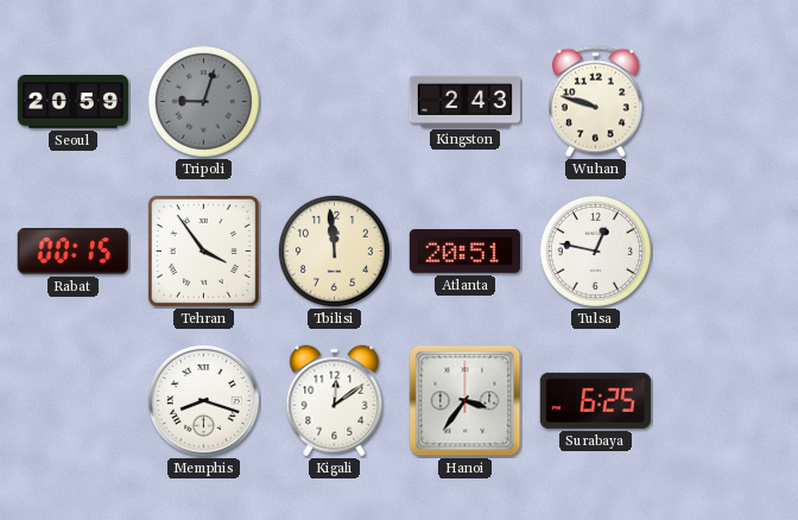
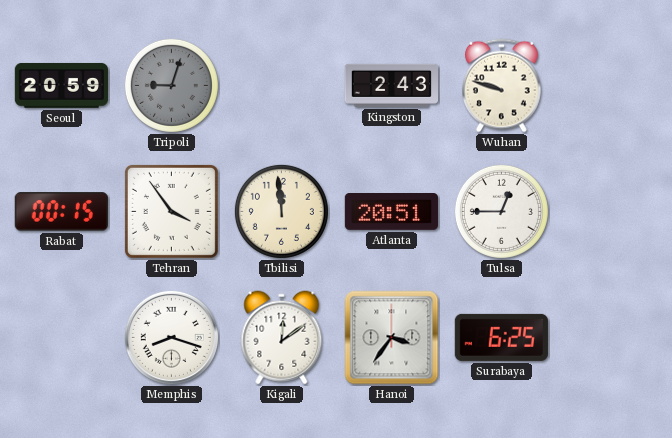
Tulsa: 12:47 -> 12:45
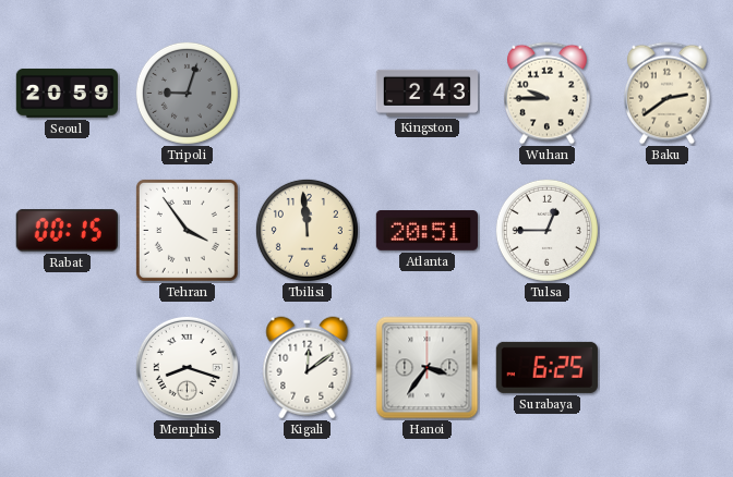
Wuhan: 9:48 -> 9:45
Baku: none -> 2:39
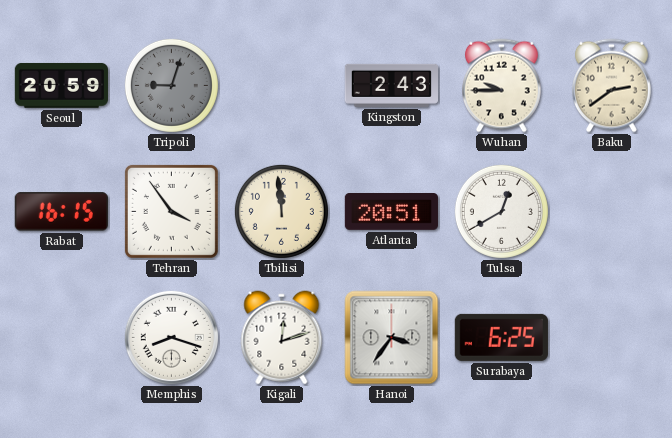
Rabat: 00:15 -> 16:15
Tulsa: 12:45 -> 12:40
Kigali: 12:09 -> 12:12
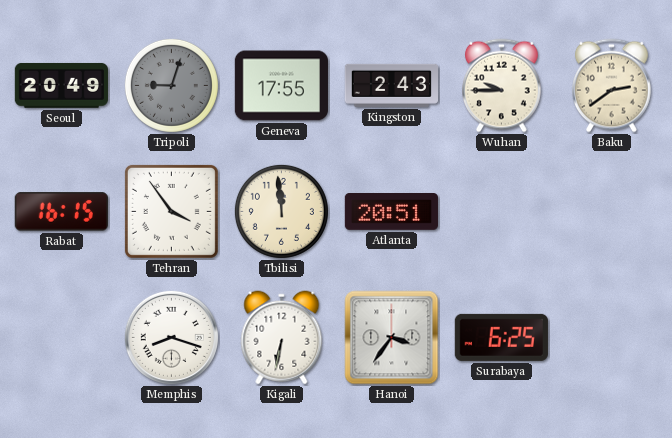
Seoul: 20:59 -> 20:49
Geneva: none -> 17:55
Tulsa: 12:40 -> none
Kigali: 12:12 -> 6:32
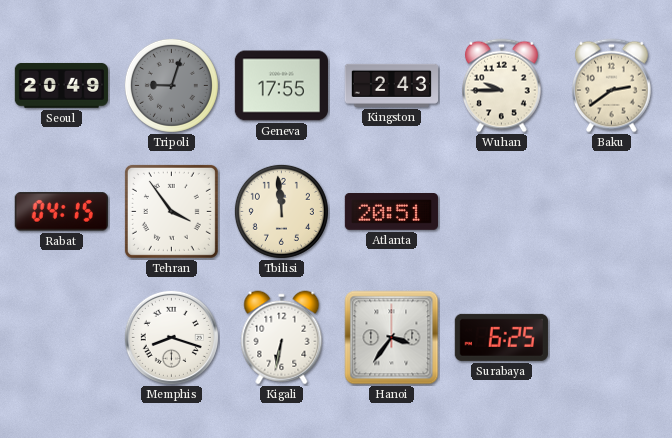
Rabat: 16:15 -> 04:15
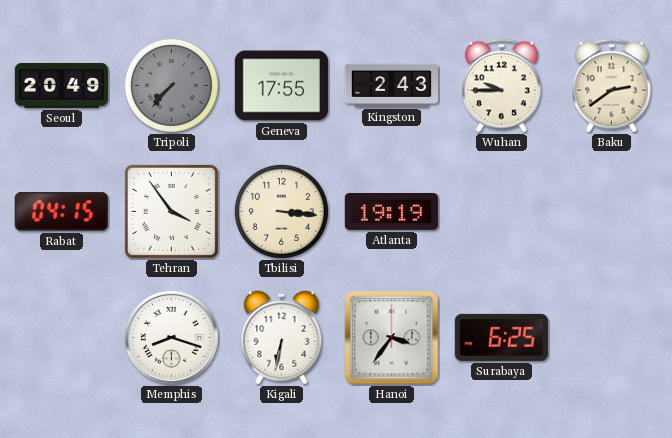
Tripoli: 9:03 -> 7:37
Tbilisi: 11:59 -> 3:16
Atlanta: 20:51 -> 19:19
